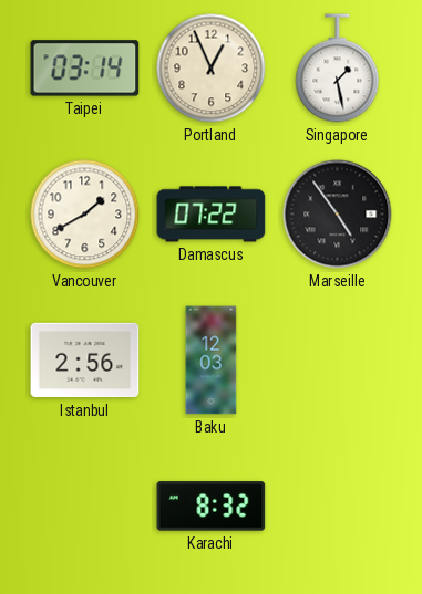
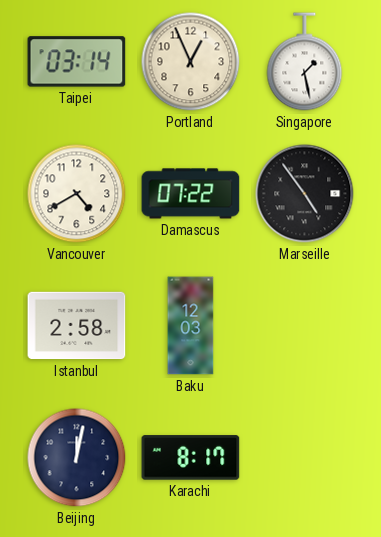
Vancouver: 1:40 -> 4:40
Istanbul: 2:56 -> 2:58
Beijing: none -> 12:02
Karachi: 8:32 -> 8:17
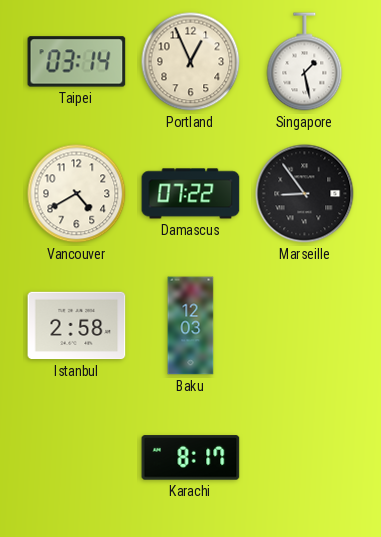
Marseille: 4:54 -> 8:54
Beijing: 12:02 -> none
